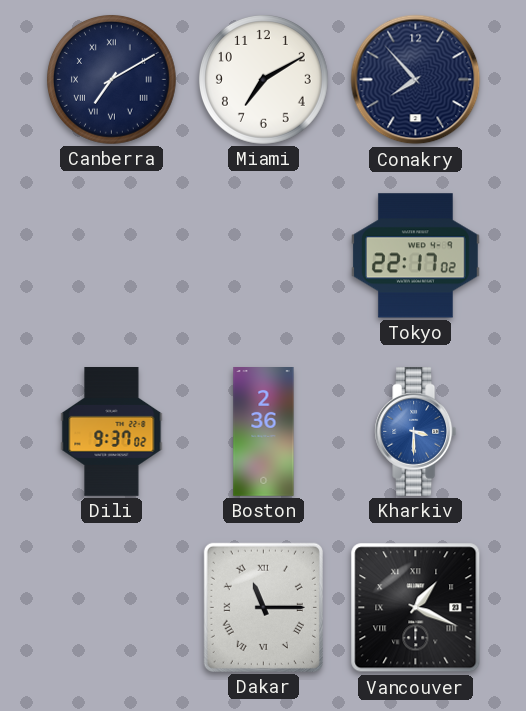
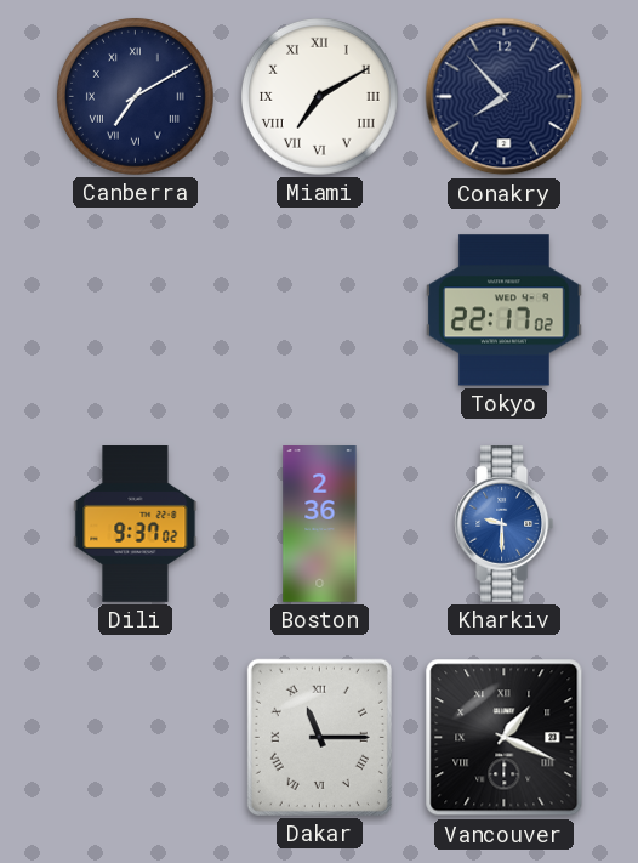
Miami numerals: Arabic -> Roman
Kharkiv: 3:30 -> 9:30
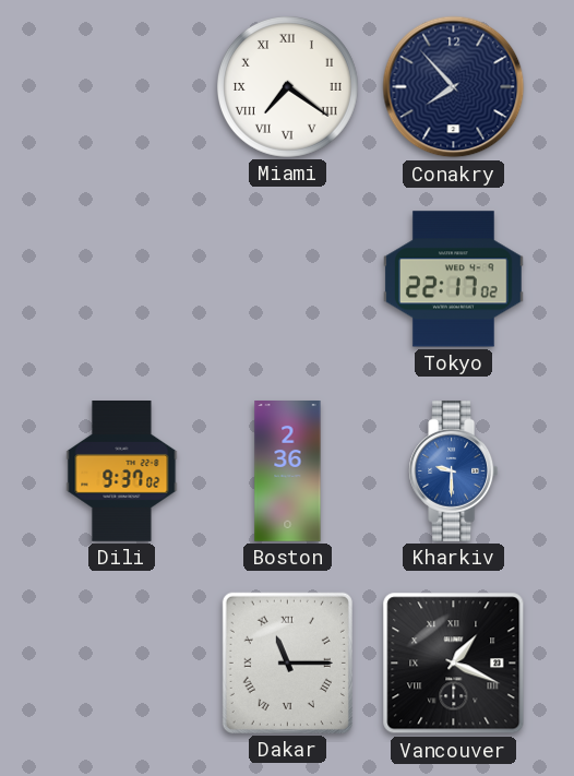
Canberra: 7:10 -> none
Miami: 7:10 -> 7:21
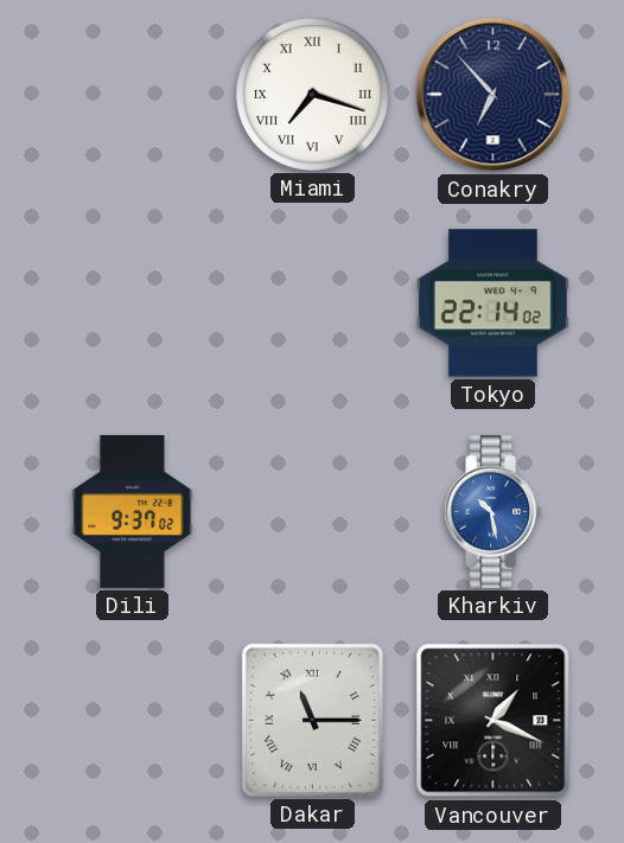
Miami: 7:21 -> 7:18
Conakry: 7:53 -> 6:53
Tokyo: 22:17 -> 22:14
Boston: 2:36 -> none
Kharkiv: 9:30 -> 10:28
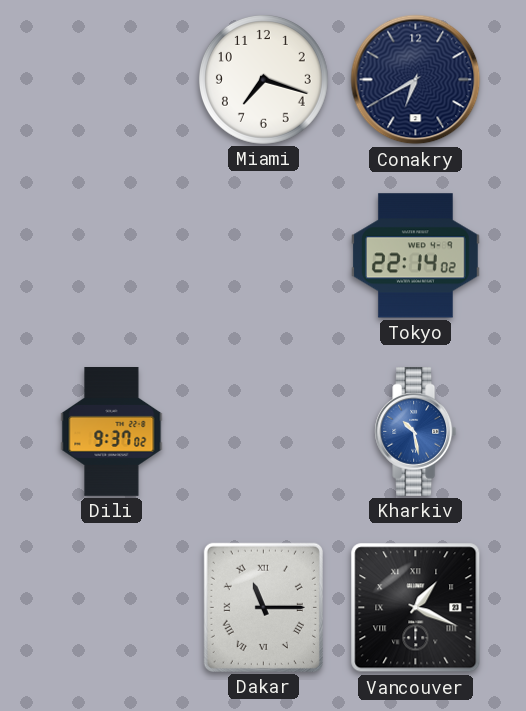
Miami numerals: Roman -> Arabic
Conakry: 6:53 -> 6:40
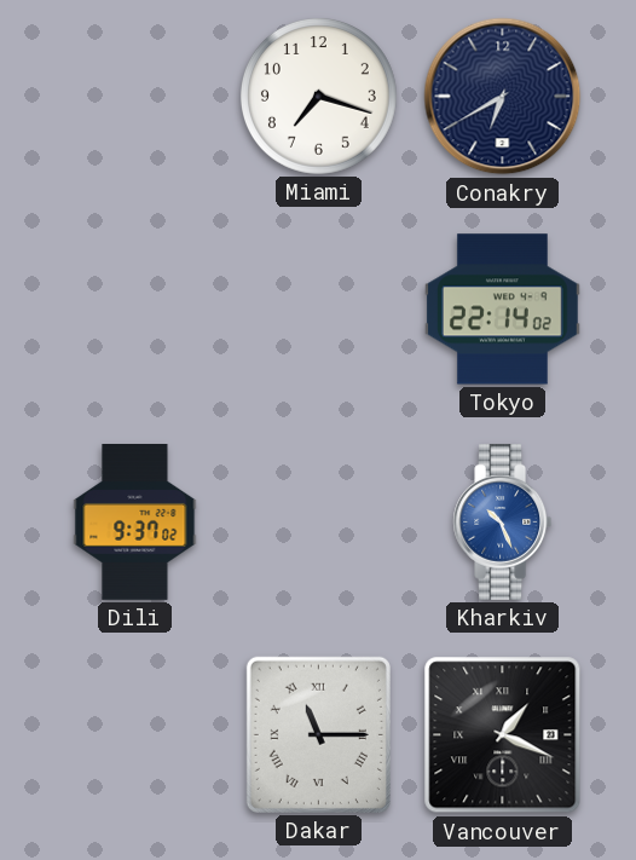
Kharkiv: 10:28 -> 10:26
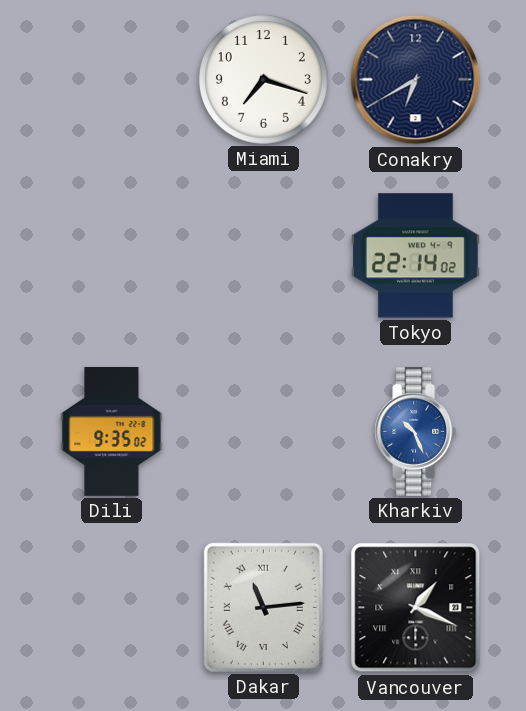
Dili: 9:37 -> 9:35
Dakar: 11:15 -> 11:14
